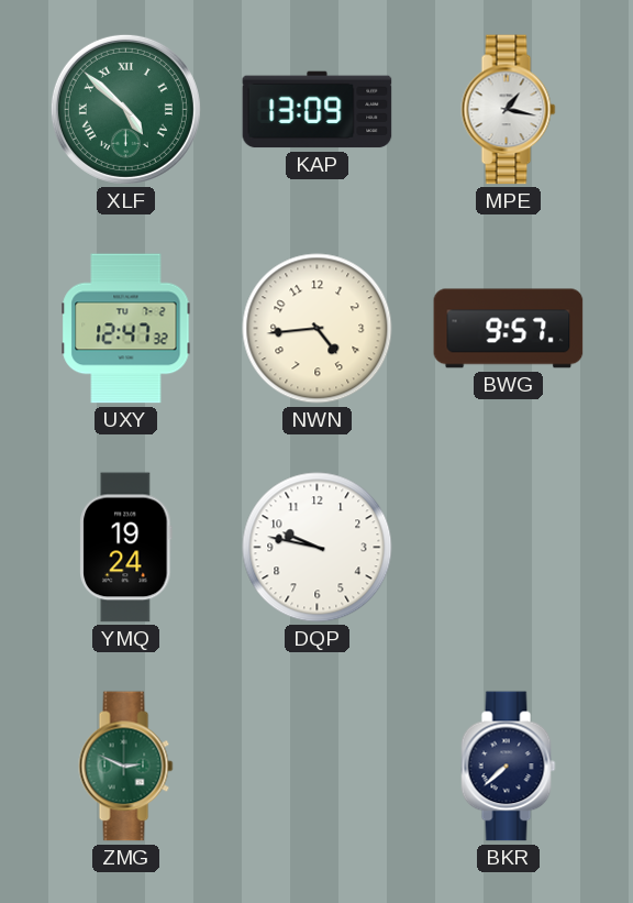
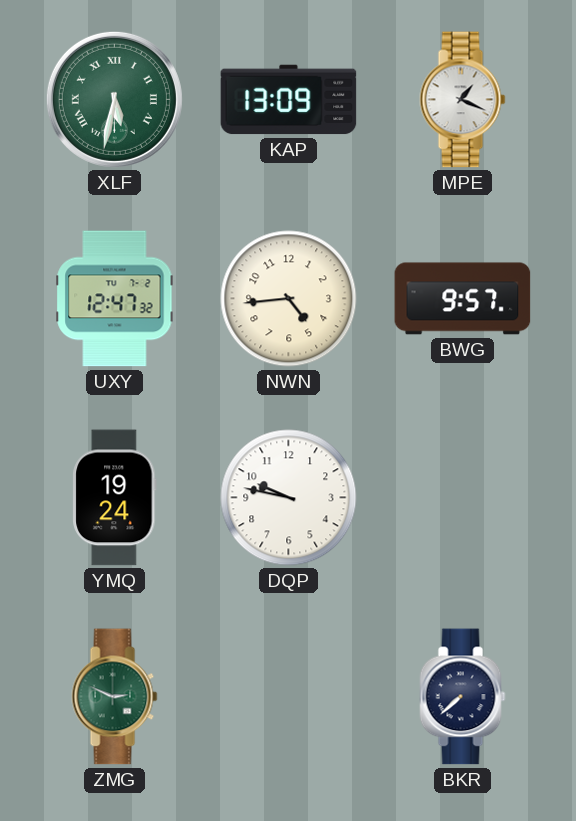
XLF: 4:52 -> 5:32
MPE: 1:17 -> 1:19
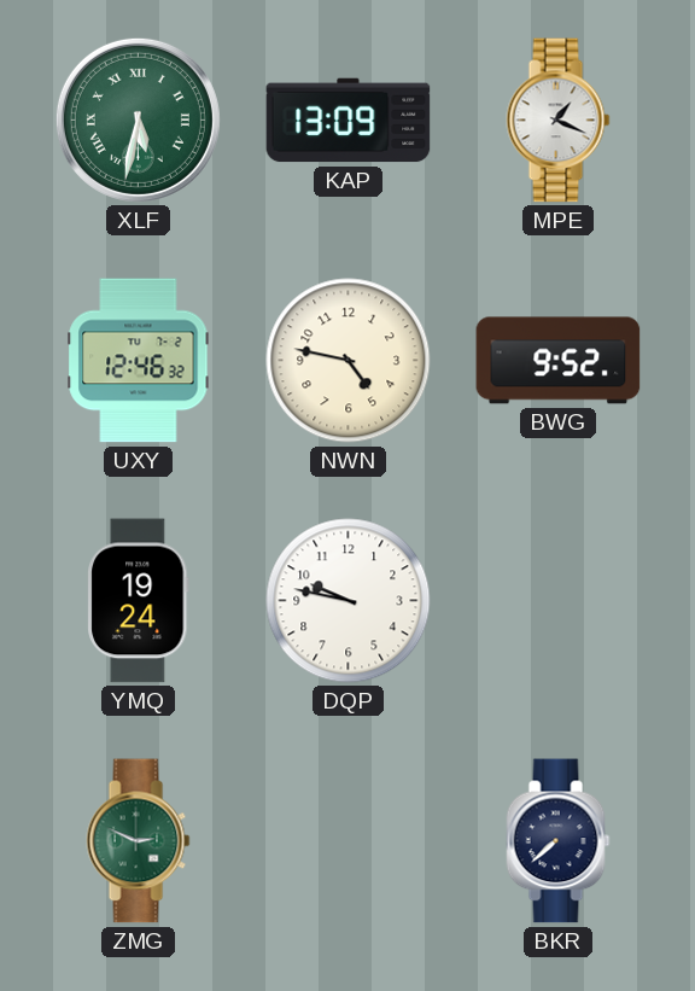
UXY: 12:47 -> 12:46
NWN: 4:44 -> 4:47
BWG: 9:57 -> 9:52
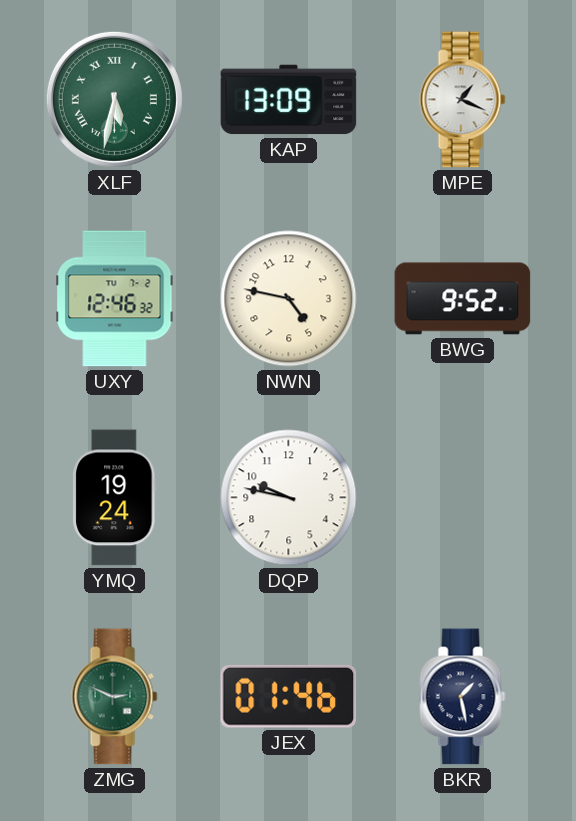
JEX: none -> 01:46
BKR: 7:38 -> 1:28
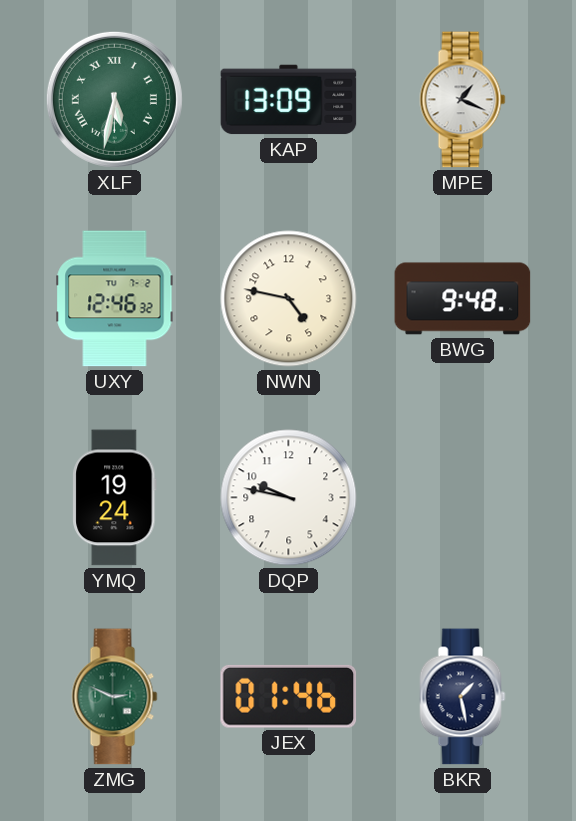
BWG: 9:52 -> 9:48
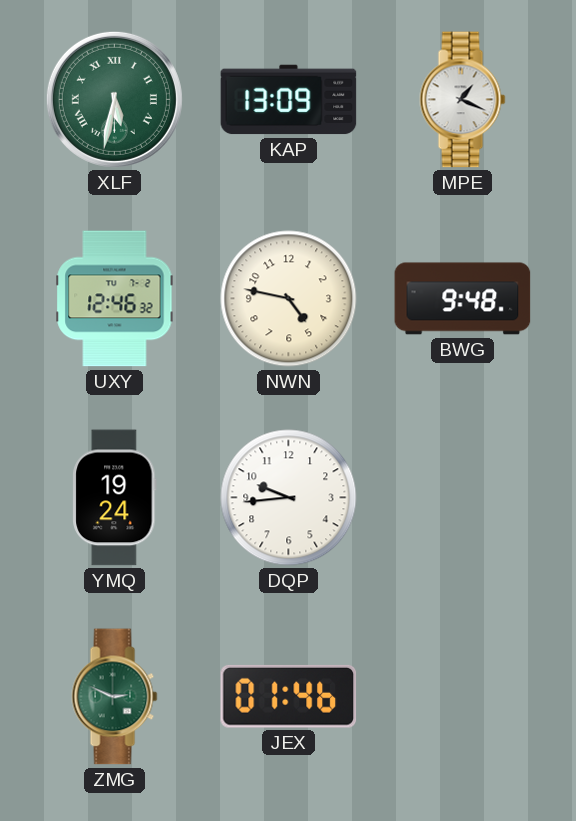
DQP: 9:47 -> 9:44
BKR: 1:28 -> none
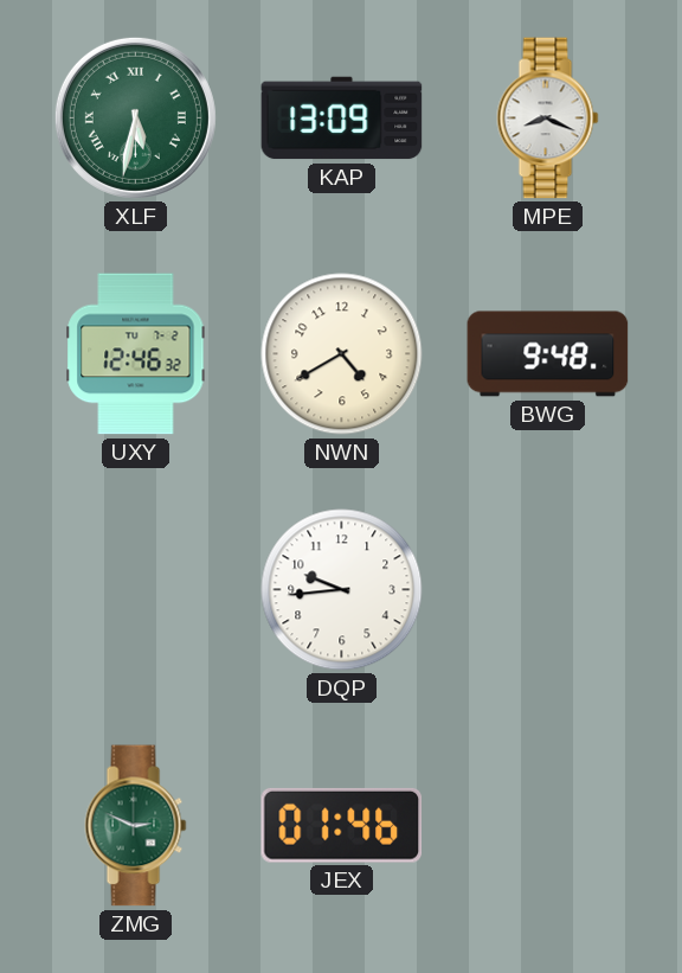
MPE: 1:19 -> 8:19
NWN: 4:47 -> 4:40
YMQ: 19:24 -> none
